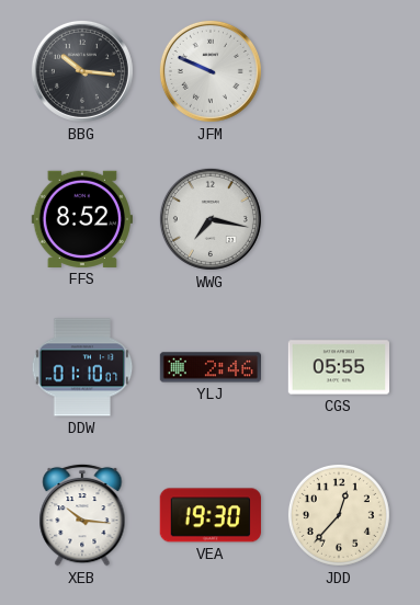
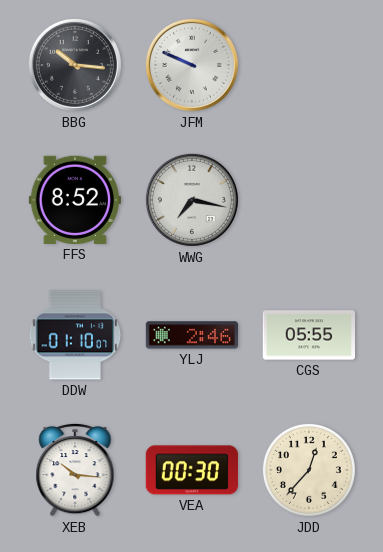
VEA: 19:30 -> 00:30
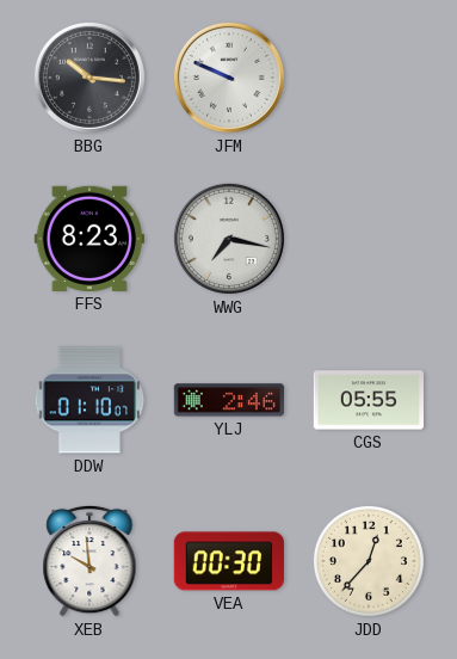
FFS: 8:52 -> 8:23
XEB: 10:16 -> 9:59
